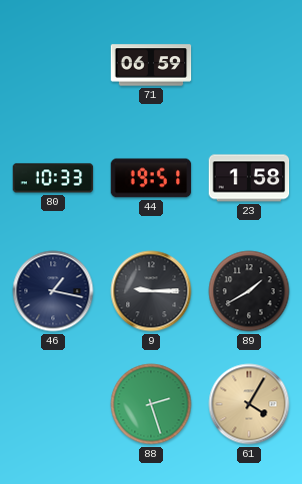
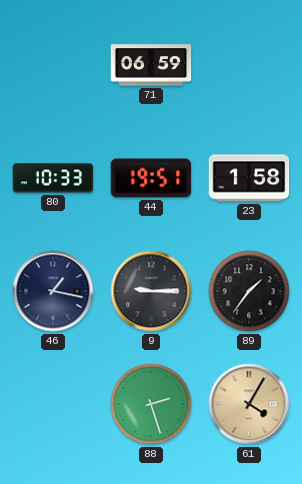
89: 1:40 -> 1:36
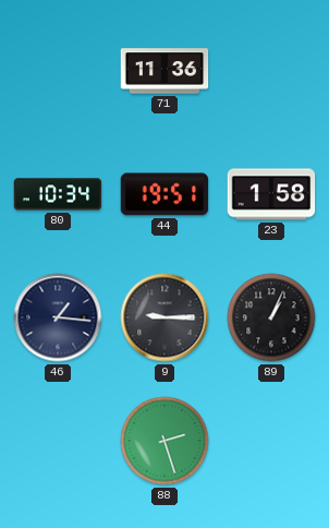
71: 06:59 -> 11:36
80: 10:33 -> 10:34
46: 1:17 -> 1:16
89: 1:36 -> 1:04
61: 4:05 -> none
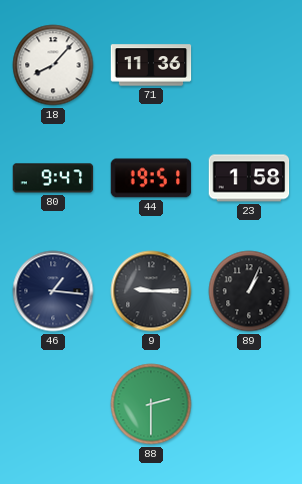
18: none -> 8:07
80: 10:34 -> 9:47
88: 2:27 -> 2:30
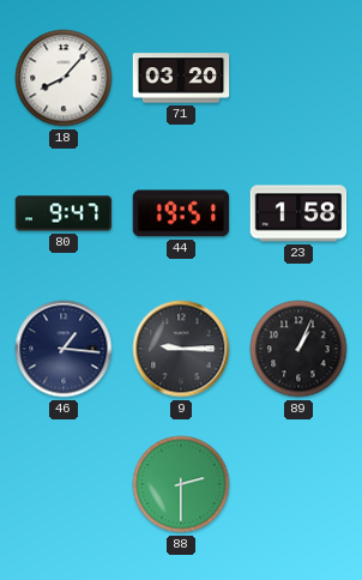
71: 11:36 -> 03:20
